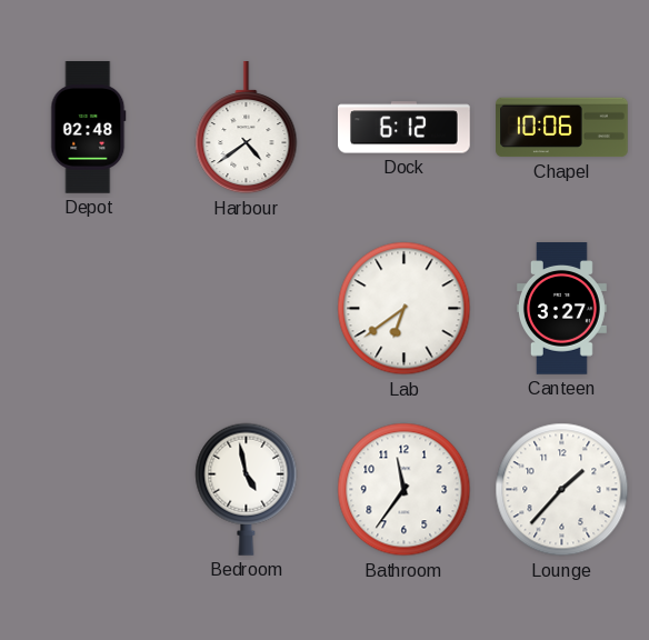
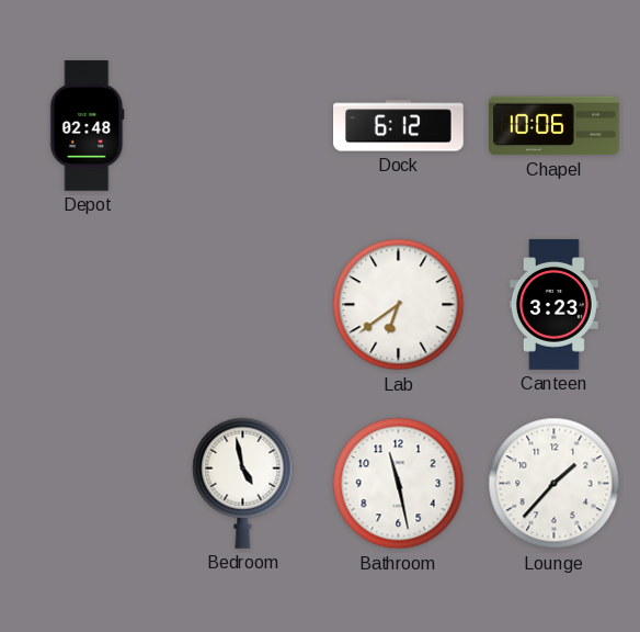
Harbour: 4:39 -> none
Canteen: 3:27 -> 3:23
Bathroom: 11:36 -> 11:28
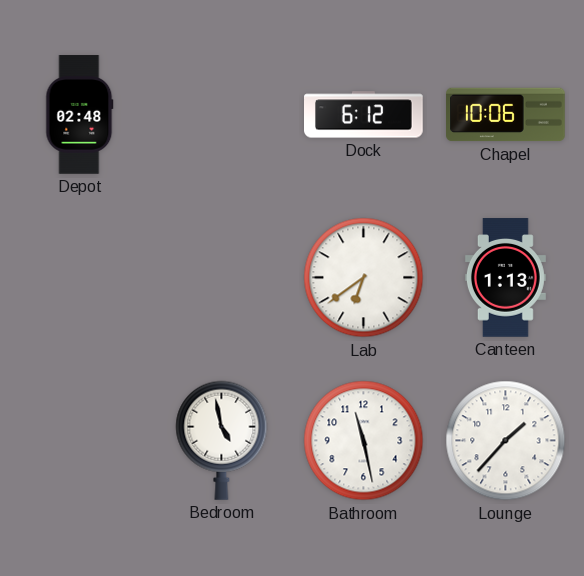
Canteen: 3:23 -> 1:13
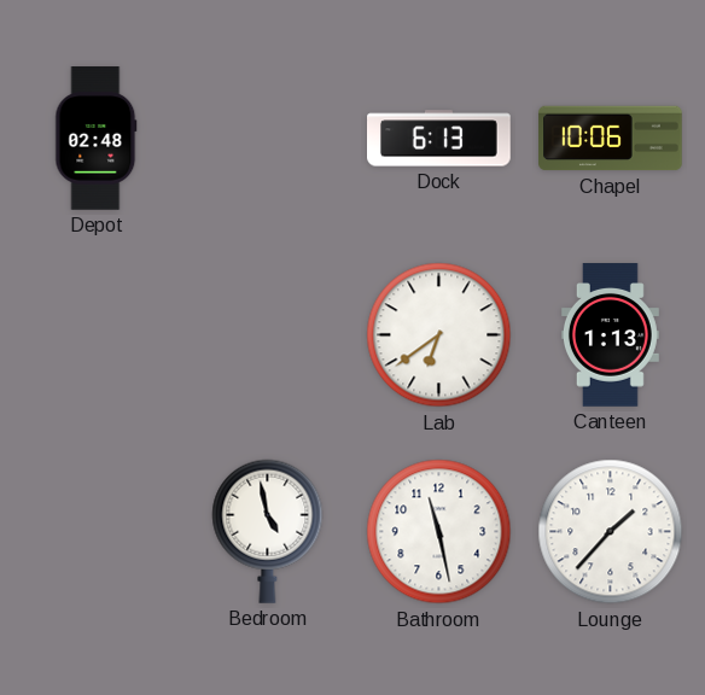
Dock: 6:12 -> 6:13
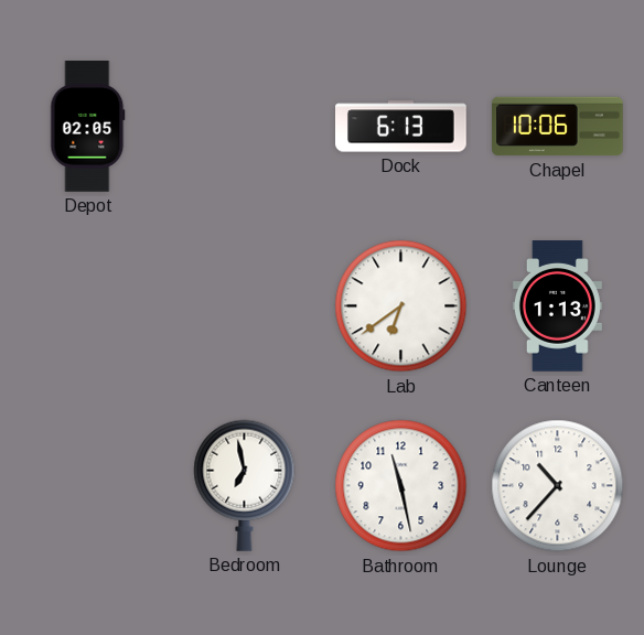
Depot: 02:48 -> 02:05
Bedroom: 4:58 -> 6:58
Lounge: 1:37 -> 10:37
